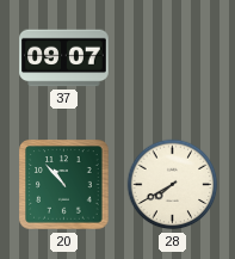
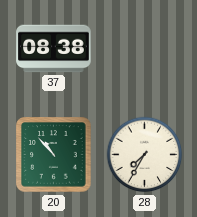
37: 09:07 -> 08:38
28: 7:40 -> 7:35
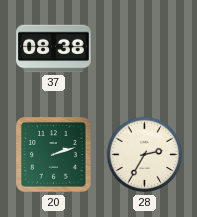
20: 10:53 -> 2:12
28: 7:35 -> 2:35
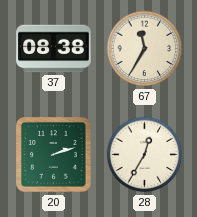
67: none -> 11:35
28: 2:35 -> 12:35
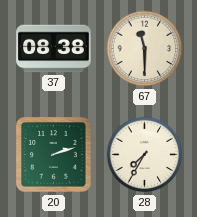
67: 11:35 -> 11:30
28: 12:35 -> 7:35
